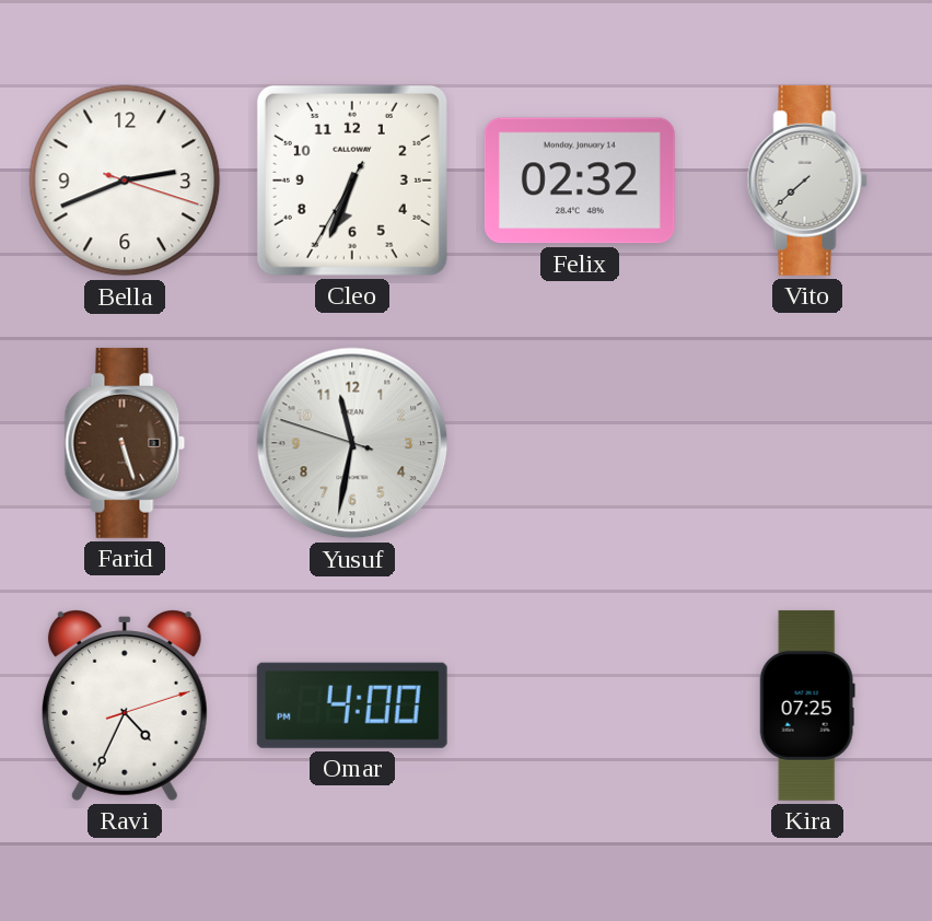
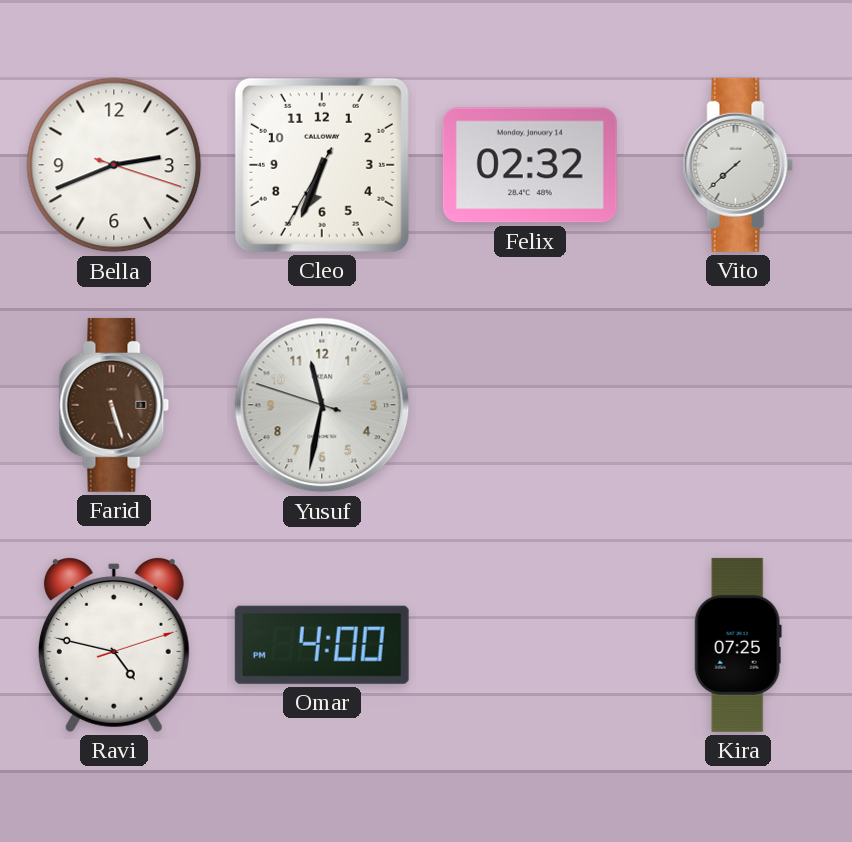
Ravi: 4:34 -> 4:47
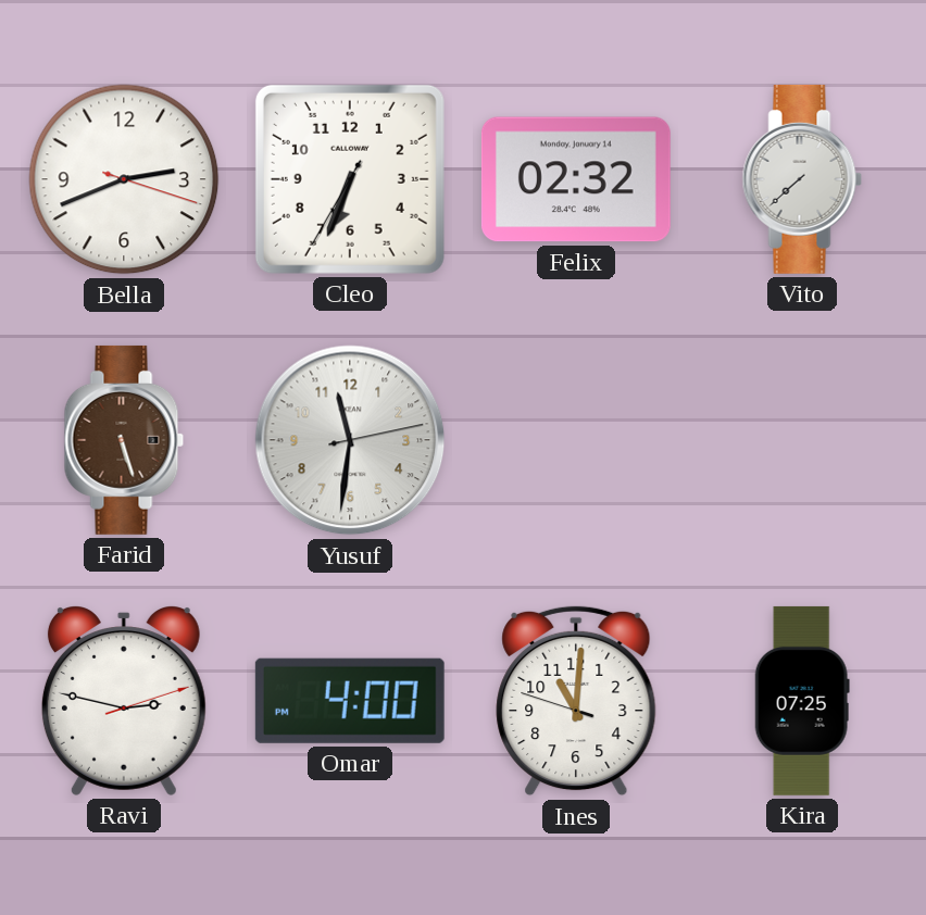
Yusuf: 11:31:48 -> 11:31:13
Ravi: 4:47 -> 2:47
Ines: none -> 11:00
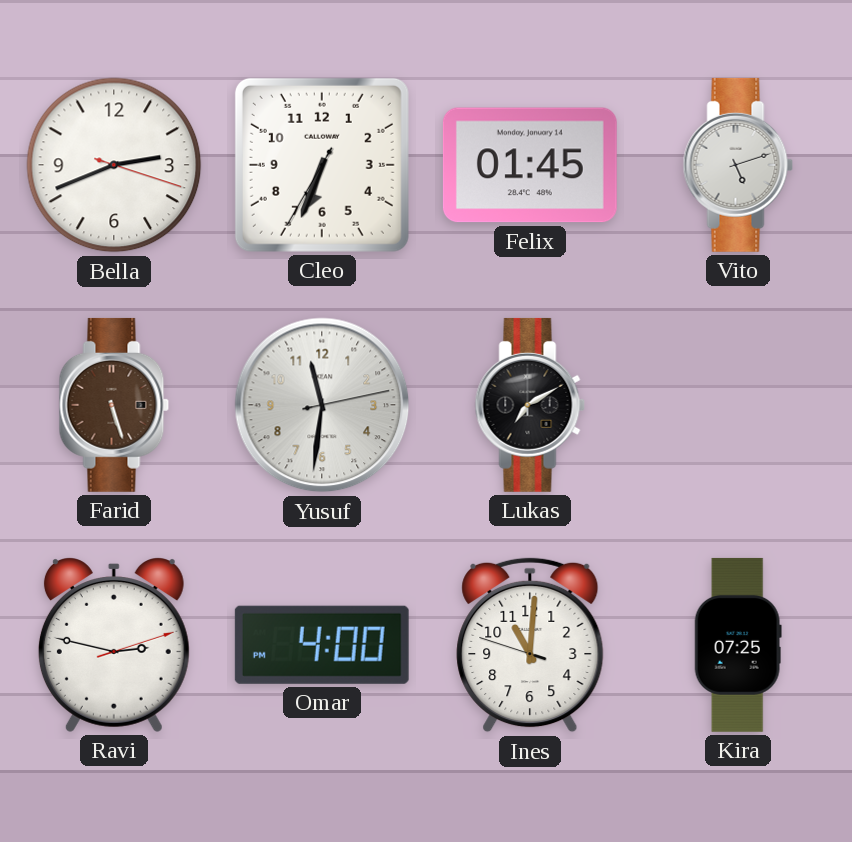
Felix: 02:32 -> 01:45
Vito: 7:38 -> 5:12
Lukas: none -> 7:10
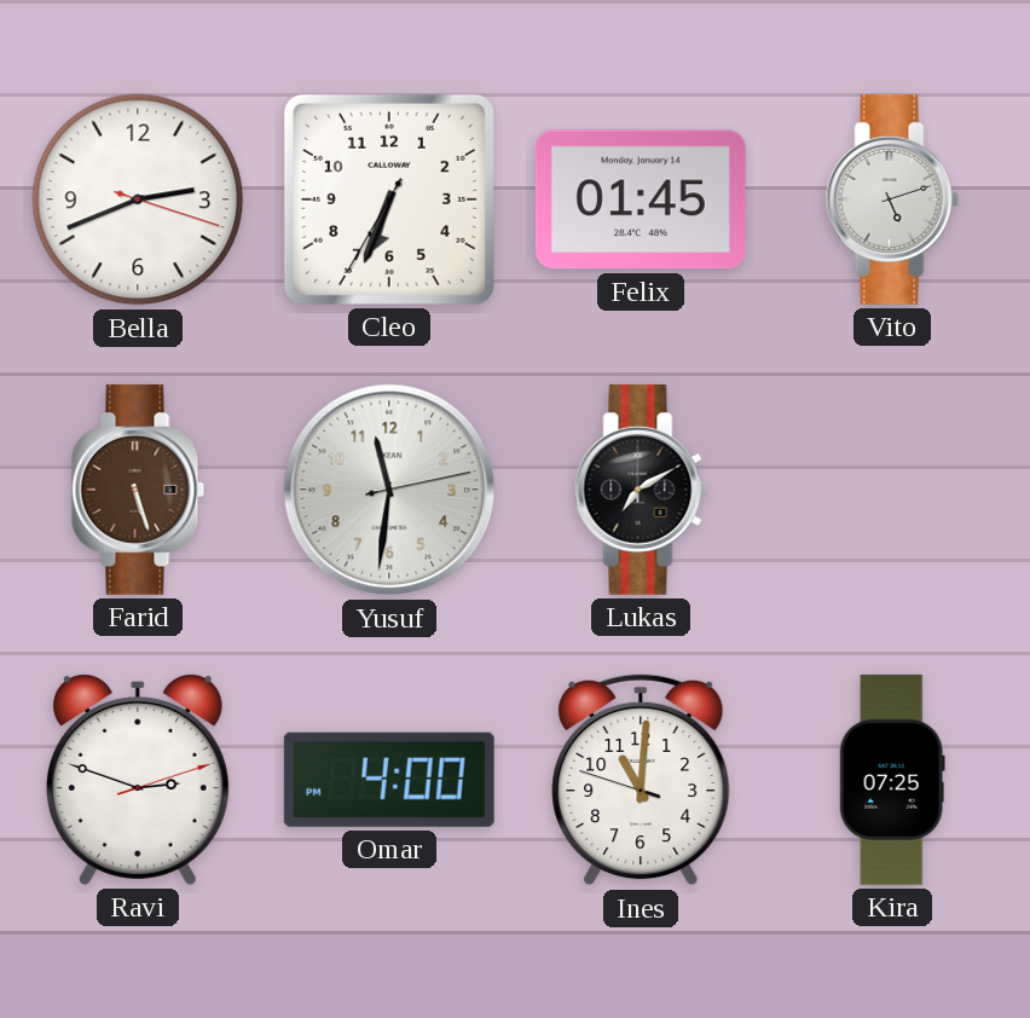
Ravi: 2:47 -> 2:48
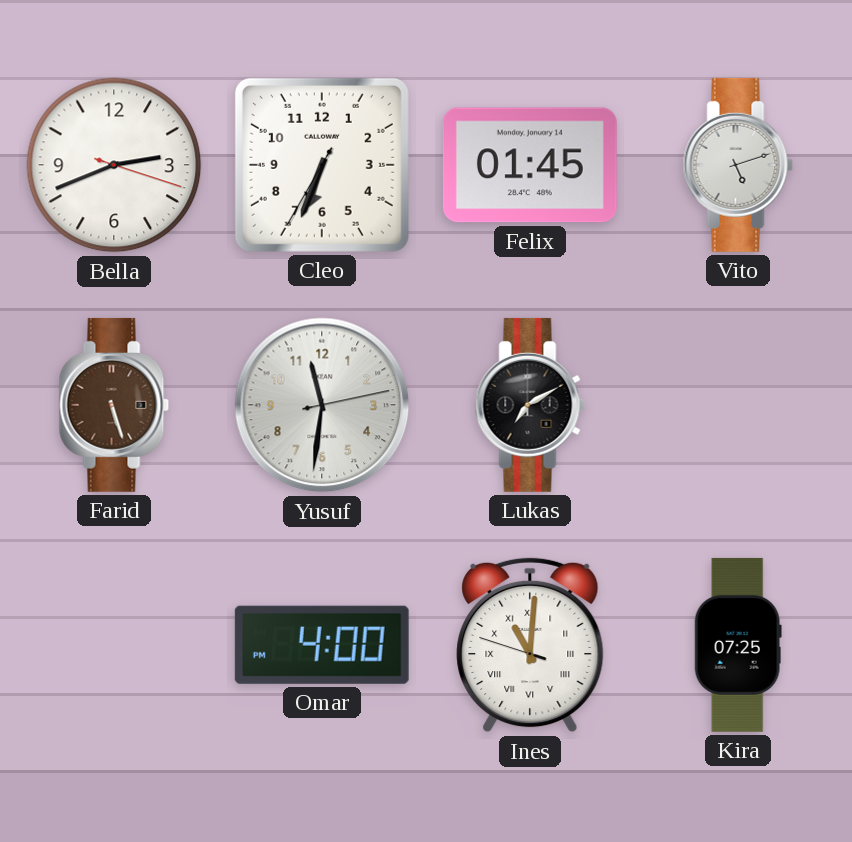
Ravi: 2:48 -> none
Ines numerals: Arabic -> Roman
